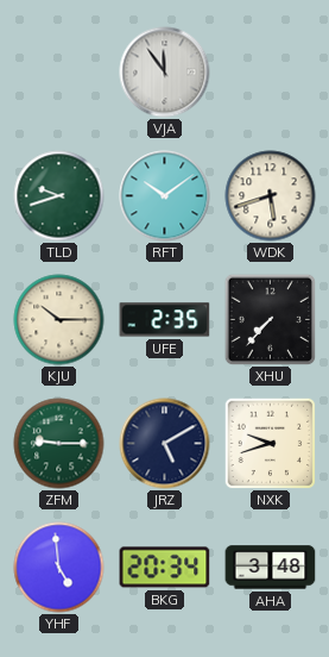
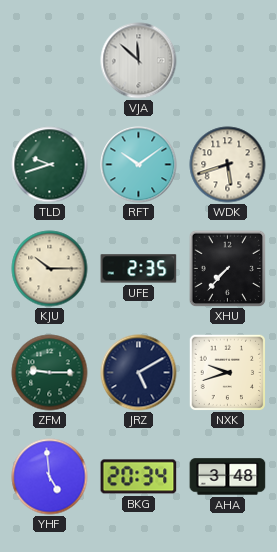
VJA: 11:54 -> 11:52
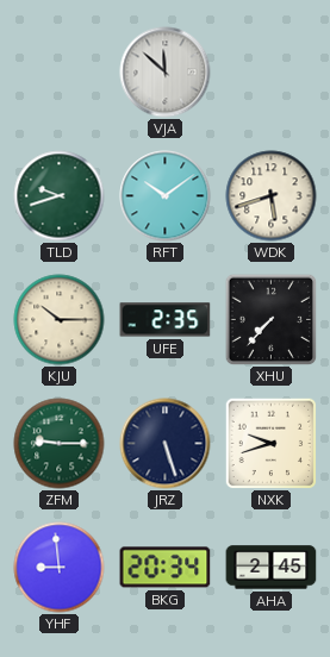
JRZ: 5:10 -> 5:27
YHF: 4:59 -> 8:59
AHA: 3:48 -> 2:45
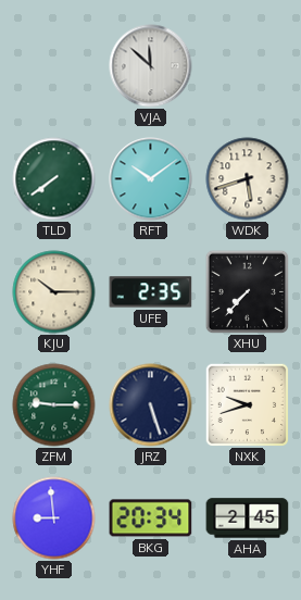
TLD: 9:42 -> 7:39
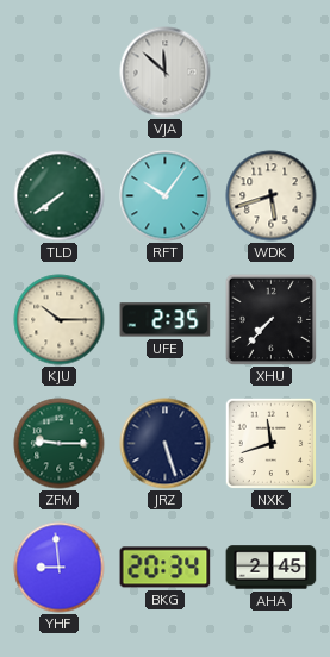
RFT: 10:09 -> 10:06
NXK: 9:42 -> 11:42
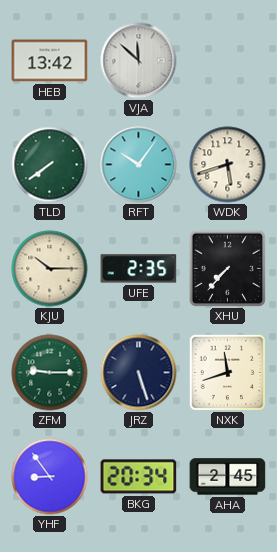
HEB: none -> 13:42
YHF: 8:59 -> 8:54
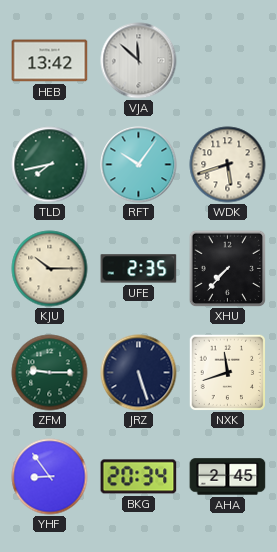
TLD: 7:39 -> 7:43
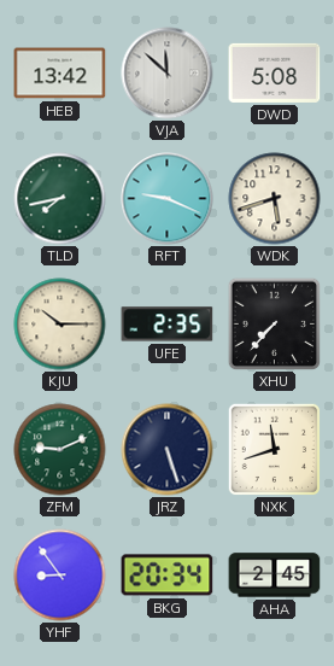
DWD: none -> 5:08
RFT: 10:06 -> 9:19
ZFM: 9:15 -> 9:11
